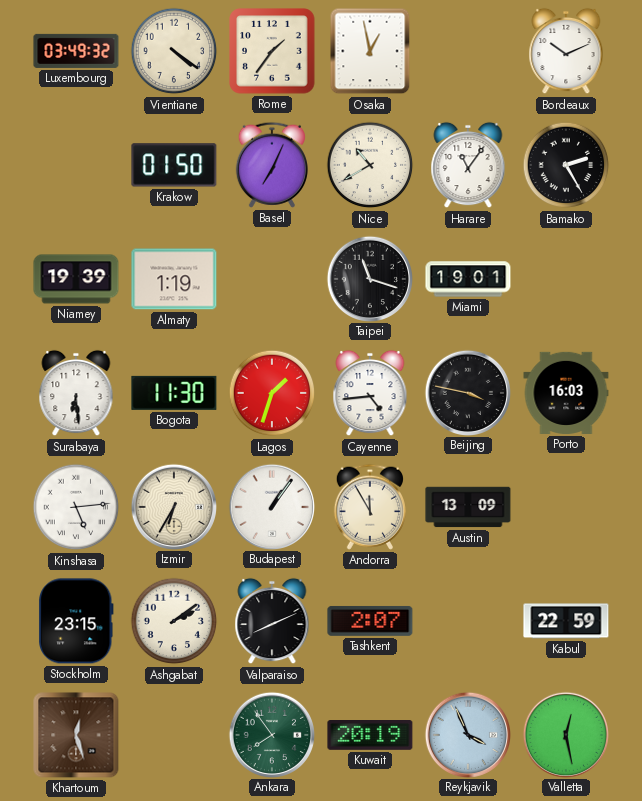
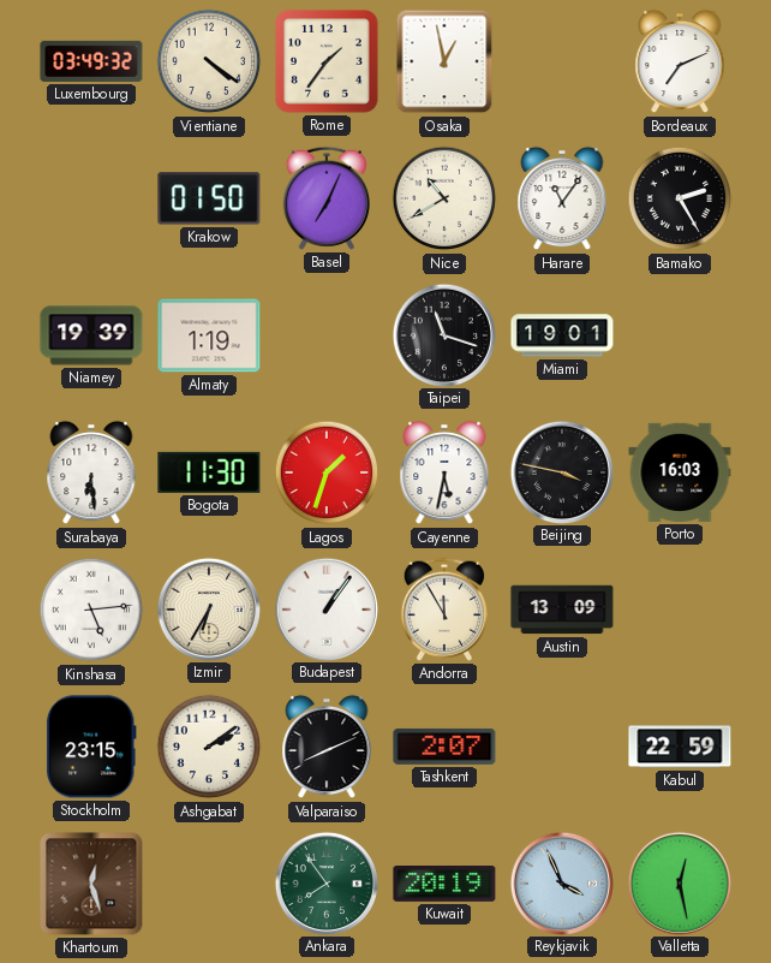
Bordeaux: 10:11 -> 7:11
Cayenne: 4:44 -> 5:32
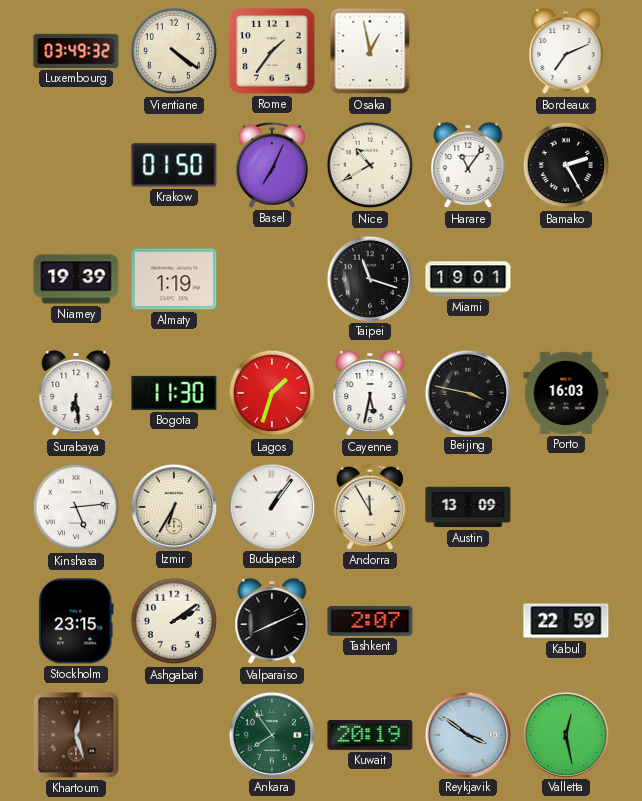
Reykjavik: 3:56 -> 3:51
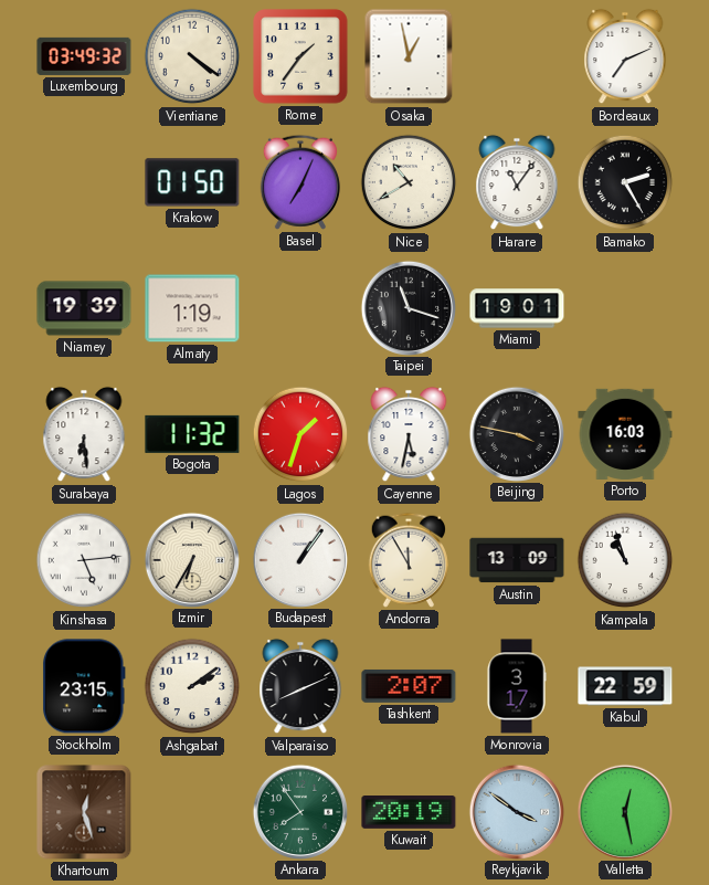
Bogota: 11:30 -> 11:32
Kampala: none -> 10:57
Monrovia: none -> 3:17
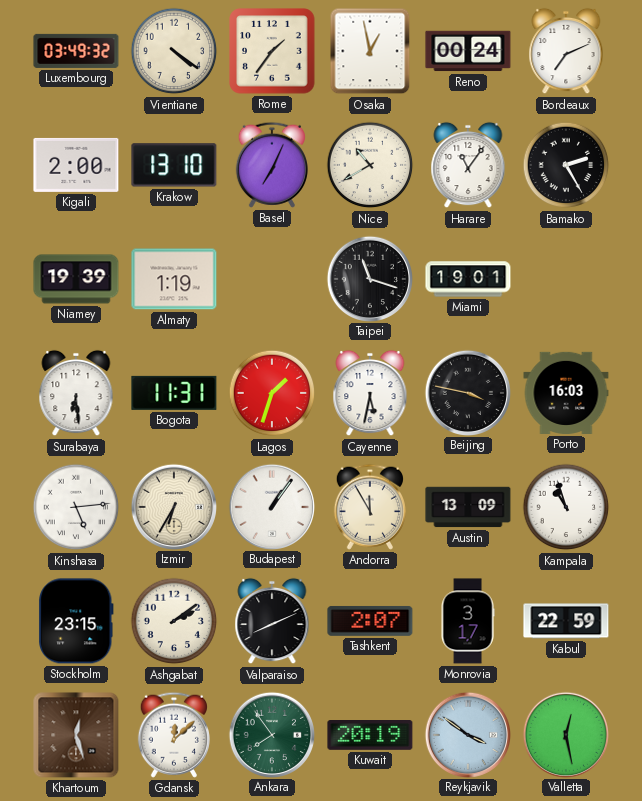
Reno: none -> 00:24
Kigali: none -> 2:00
Krakow: 01:50 -> 13:10
Bogota: 11:32 -> 11:31
Gdansk: none -> 12:08
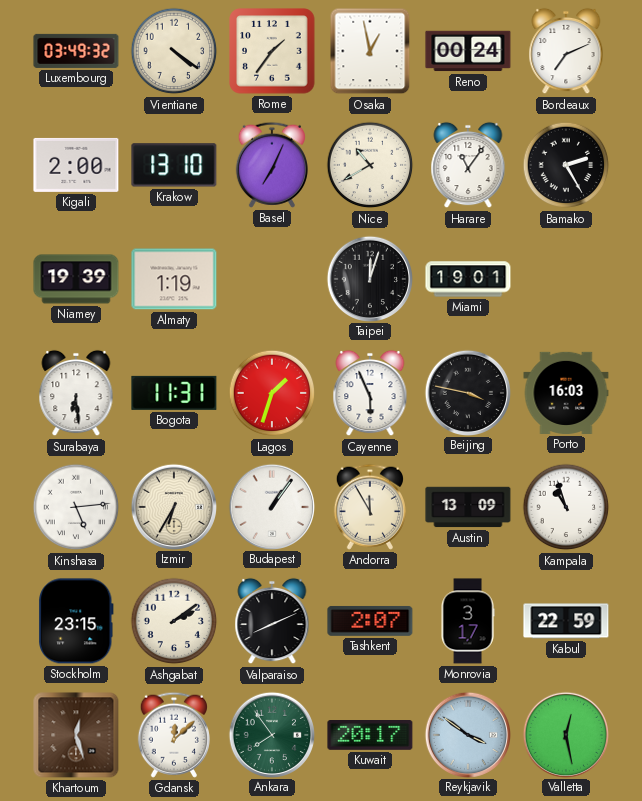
Taipei: 11:18 -> 12:03
Cayenne: 5:32 -> 5:56
Kuwait: 20:19 -> 20:17
